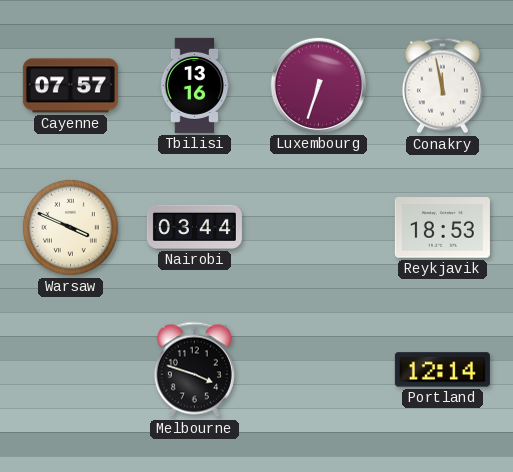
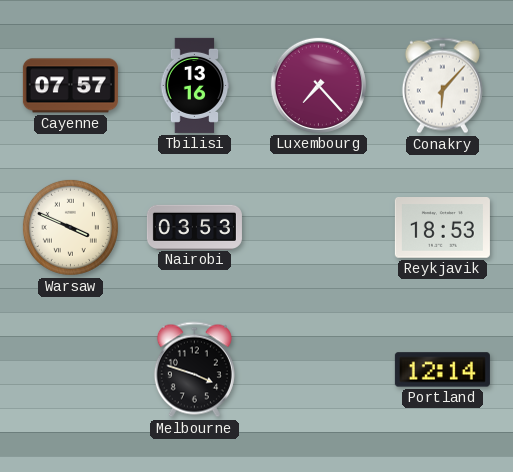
Luxembourg: 6:33 -> 7:23
Conakry: 11:58 -> 6:07
Nairobi: 03:44 -> 03:53
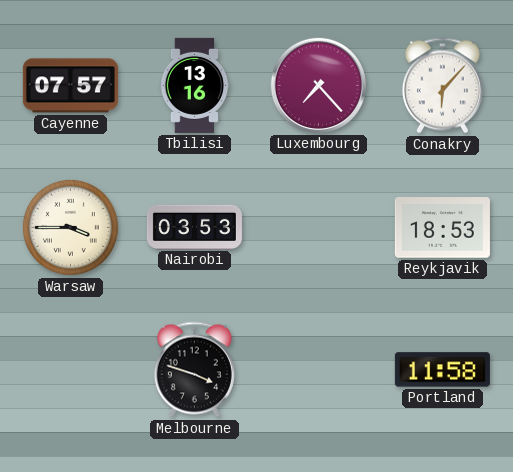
Warsaw: 3:49 -> 3:45
Portland: 12:14 -> 11:58
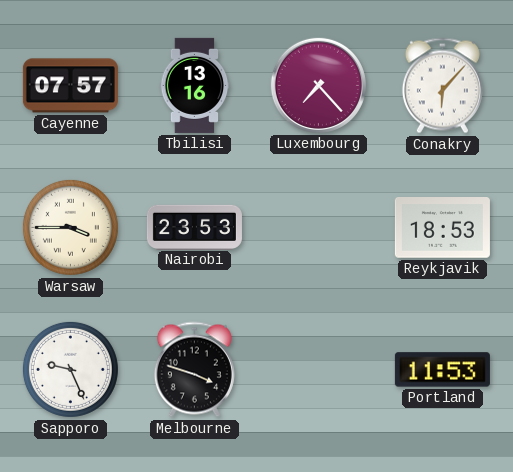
Nairobi: 03:53 -> 23:53
Sapporo: none -> 9:26
Portland: 11:58 -> 11:53
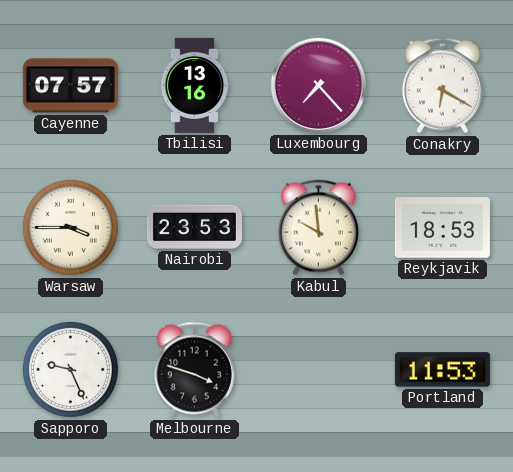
Conakry: 6:07 -> 6:20
Kabul: none -> 9:59
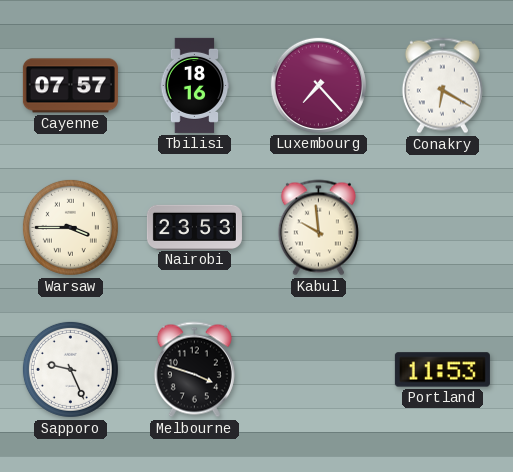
Tbilisi: 13:16 -> 18:16
Reykjavik: 18:53 -> none
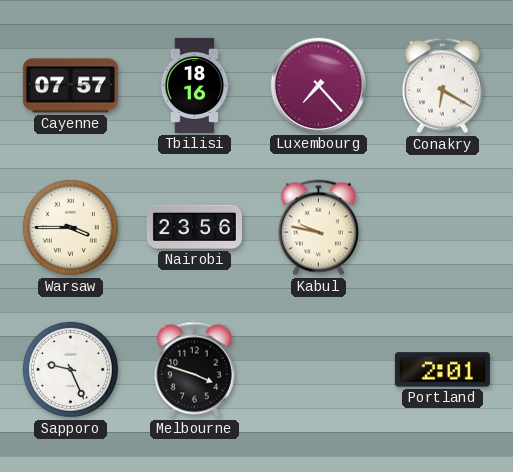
Nairobi: 23:53 -> 23:56
Kabul: 9:59 -> 9:47
Portland: 11:53 -> 2:01
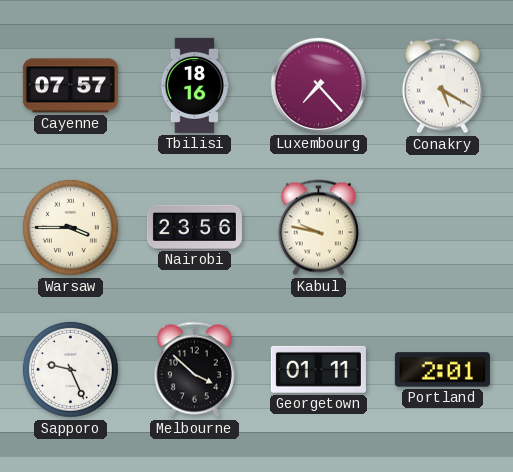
Conakry: 6:20 -> 5:20
Melbourne: 3:48 -> 3:52
Georgetown: none -> 01:11
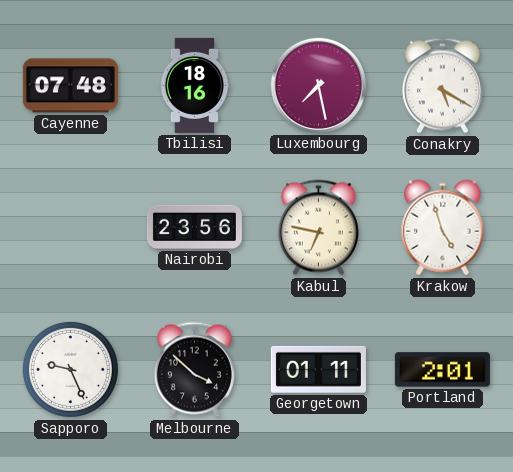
Cayenne: 07:57 -> 07:48
Luxembourg: 7:23 -> 7:28
Warsaw: 3:45 -> none
Kabul: 9:47 -> 6:47
Krakow: none -> 4:57
